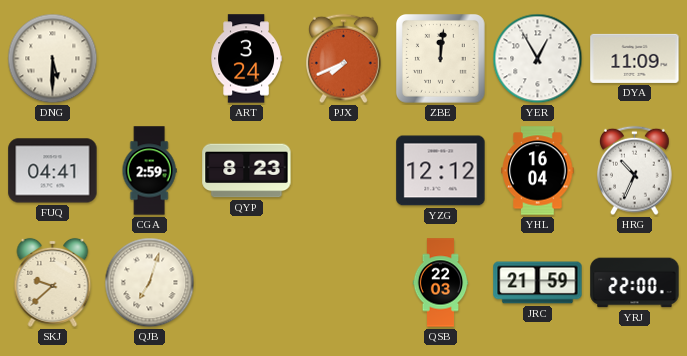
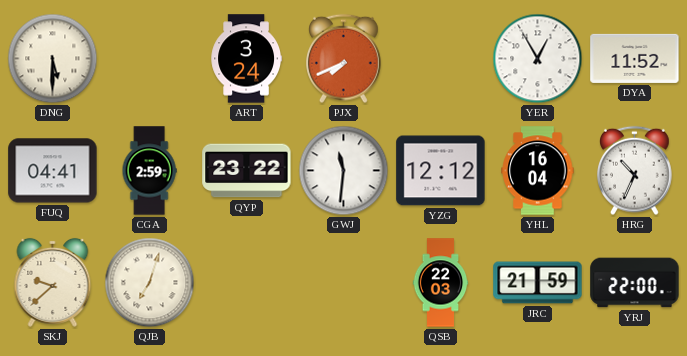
ZBE: 12:01 -> none
DYA: 11:09 -> 11:52
QYP: 8:23 -> 23:22
GWJ: none -> 11:31
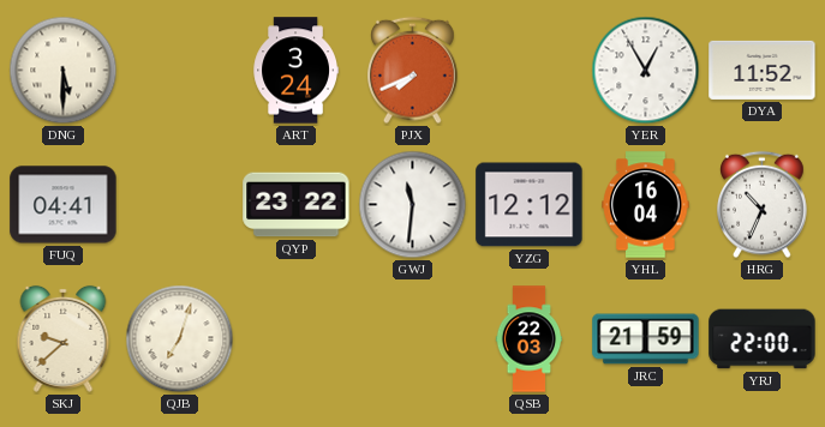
CGA: 2:59 -> none
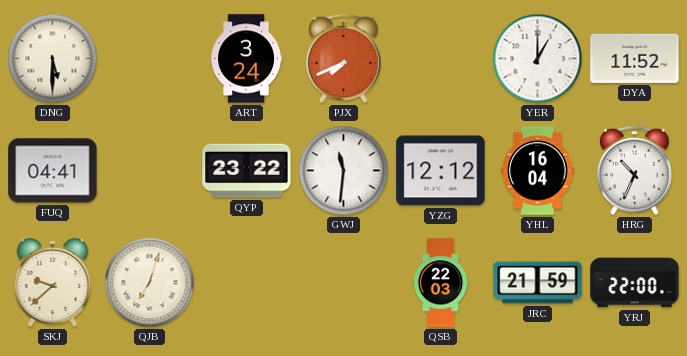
YER: 12:55 -> 1:00
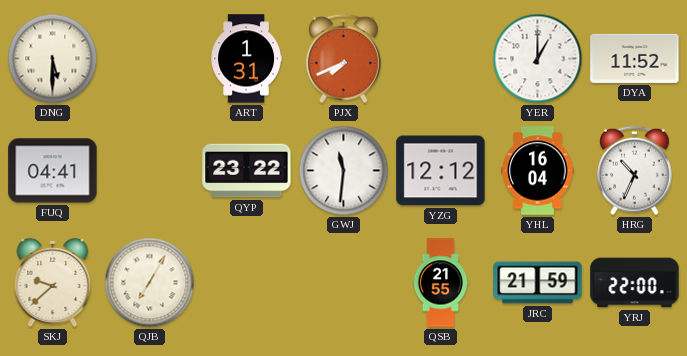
ART: 3:24 -> 1:31
QJB: 7:03 -> 7:05
QSB: 22:03 -> 21:55
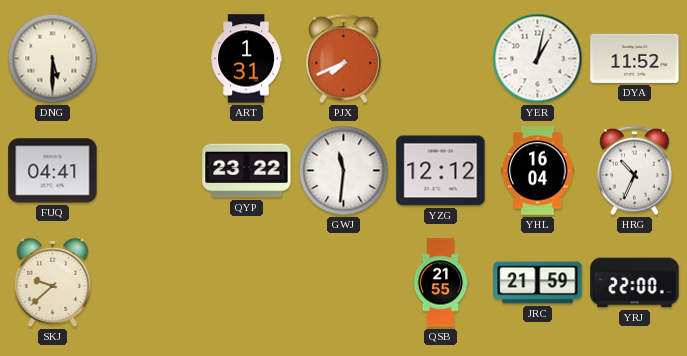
YER: 1:00 -> 1:02
QJB: 7:05 -> none
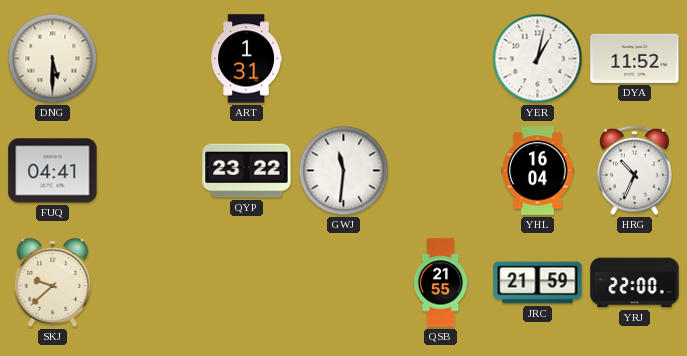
PJX: 7:41 -> none
YZG: 12:12 -> none
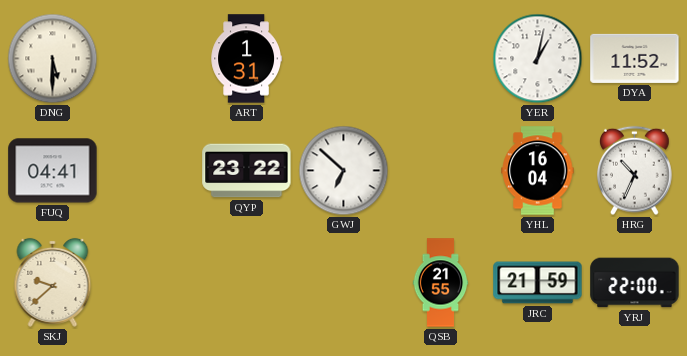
GWJ: 11:31 -> 6:52
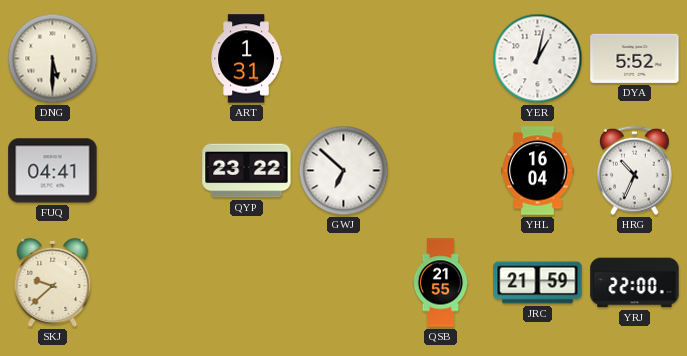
DYA: 11:52 -> 5:52
